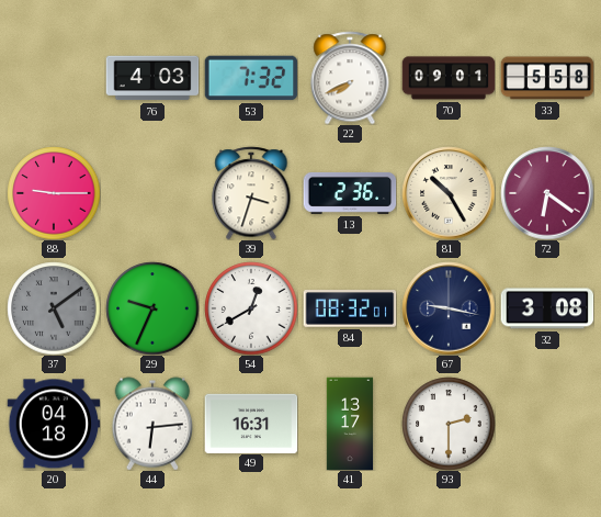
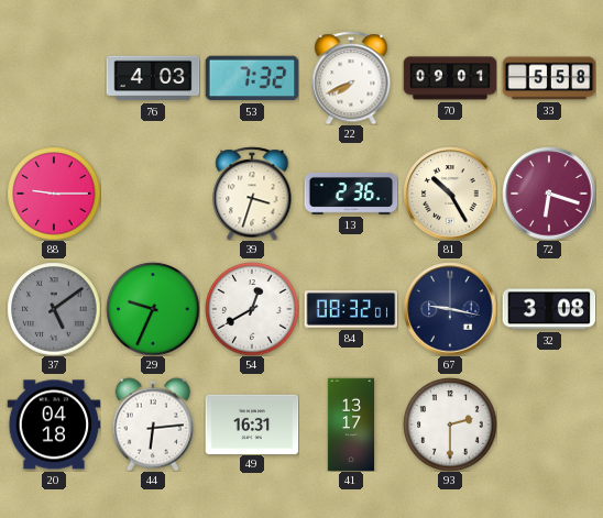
72: 6:21 -> 6:18
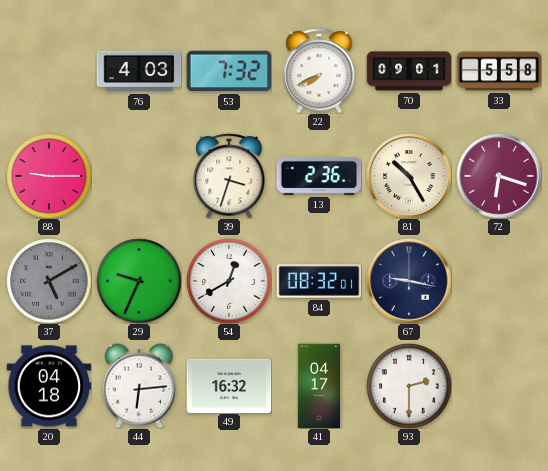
37: 5:09 -> 5:10
32: 3:08 -> none
49: 16:31 -> 16:32
41: 13:17 -> 04:17
